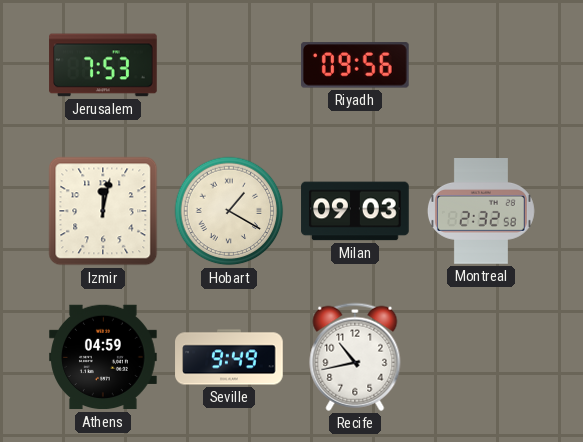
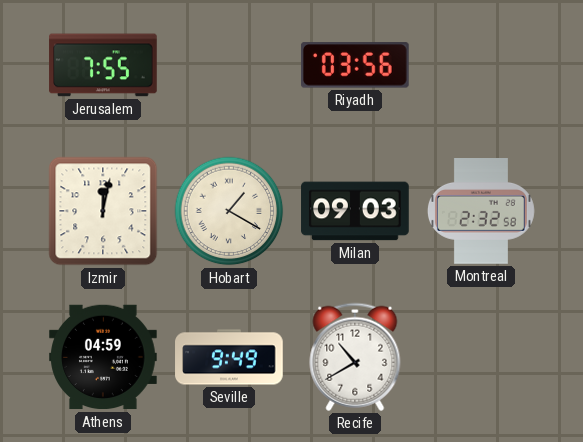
Jerusalem: 7:53 -> 7:55
Riyadh: 09:56 -> 03:56
Recife: 10:43 -> 10:40
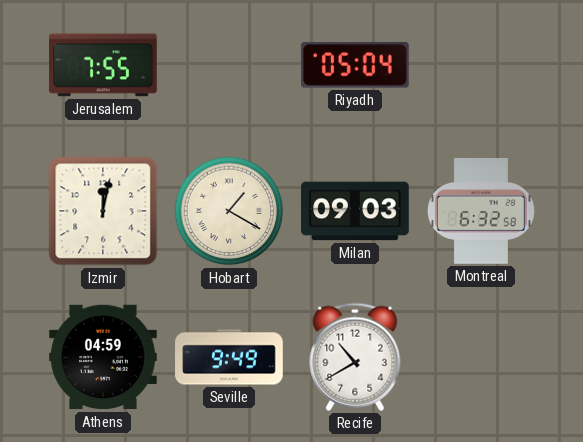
Riyadh: 03:56 -> 05:04
Montreal: 2:32 -> 6:32
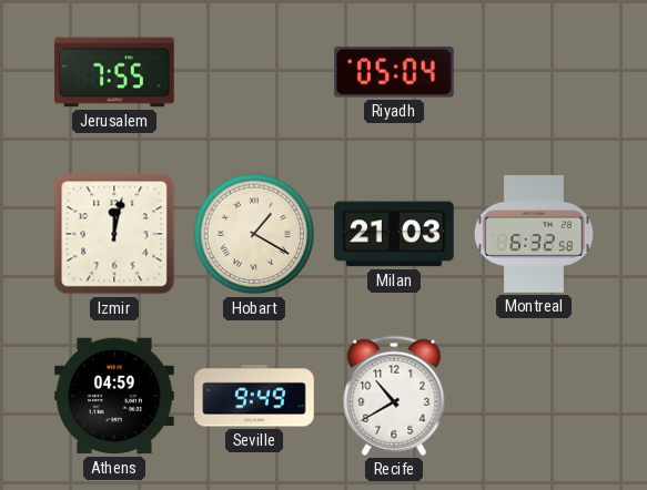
Milan: 09:03 -> 21:03
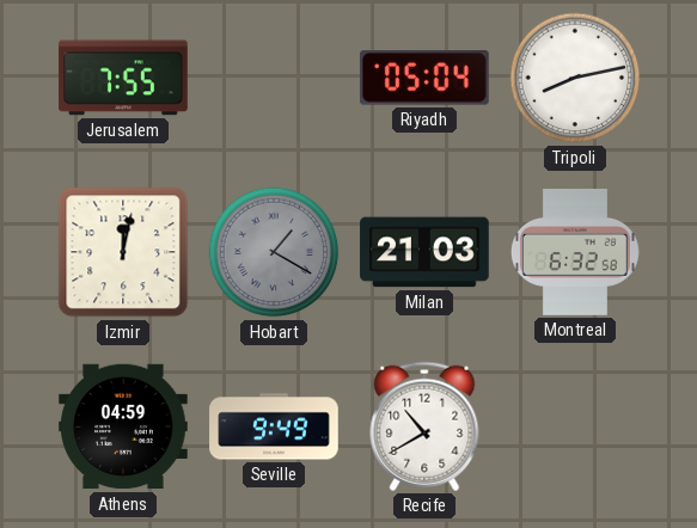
Tripoli: none -> 8:13
Hobart dial: cream -> grey
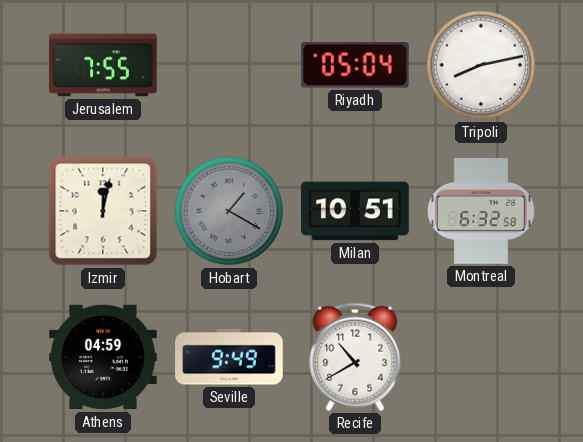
Milan: 21:03 -> 10:51
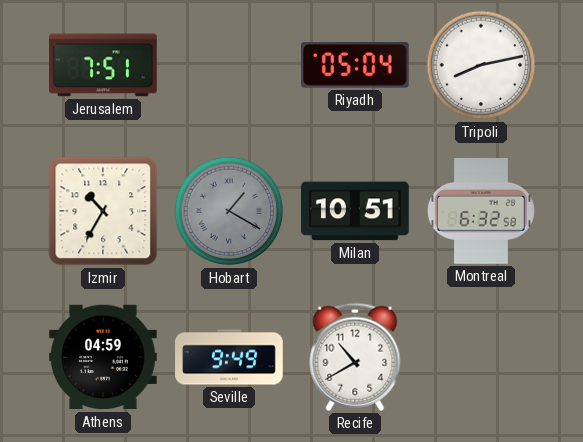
Jerusalem: 7:55 -> 7:51
Izmir: 12:02 -> 10:35
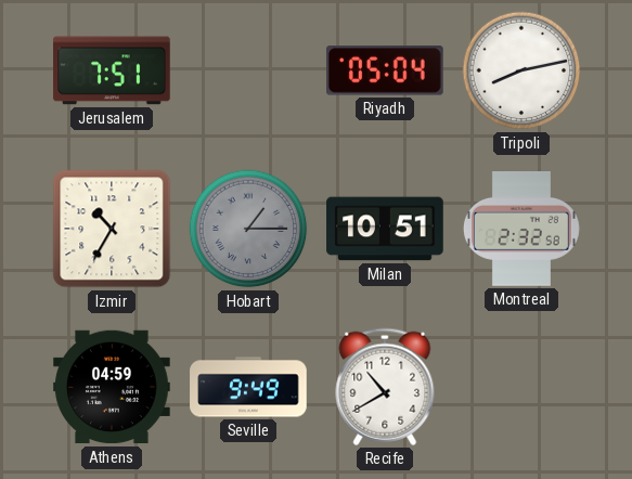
Hobart: 1:20 -> 1:15
Montreal: 6:32 -> 2:32
